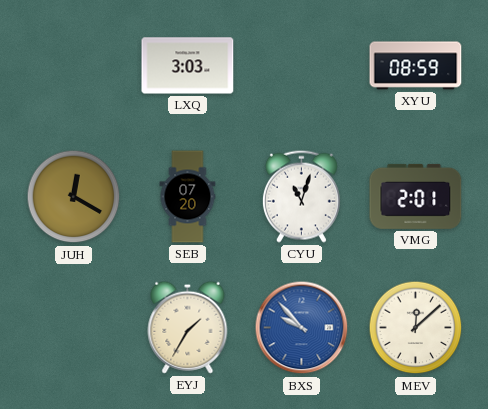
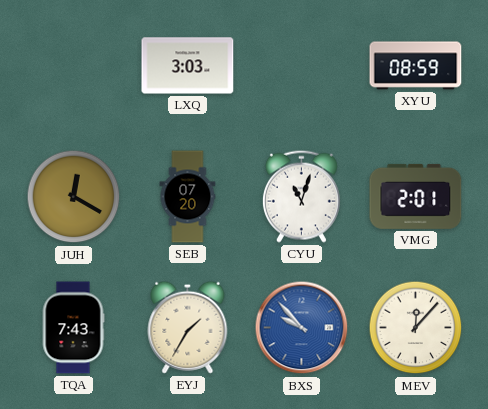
TQA: none -> 7:43
MEV: 12:08 -> 12:07
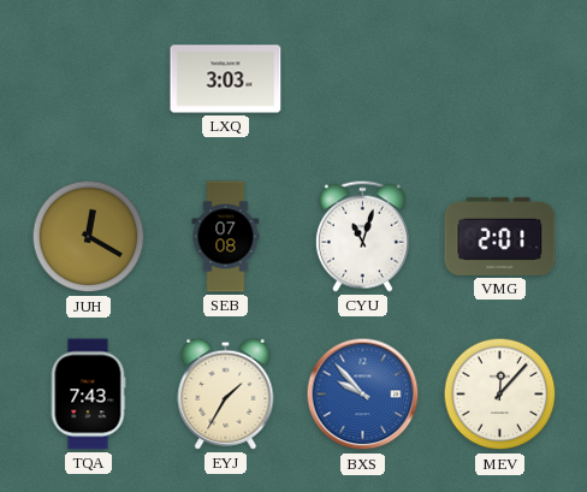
XYU: 08:59 -> none
SEB: 07:20 -> 07:08
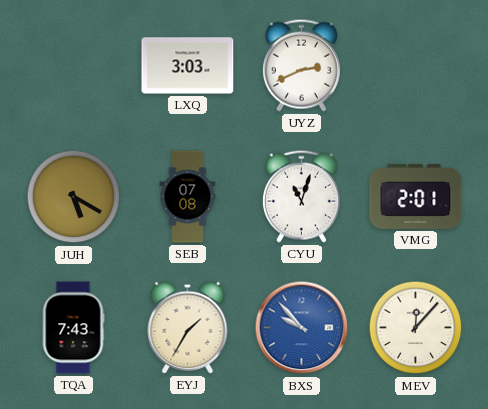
UYZ: none -> 2:41
JUH: 12:20 -> 5:20
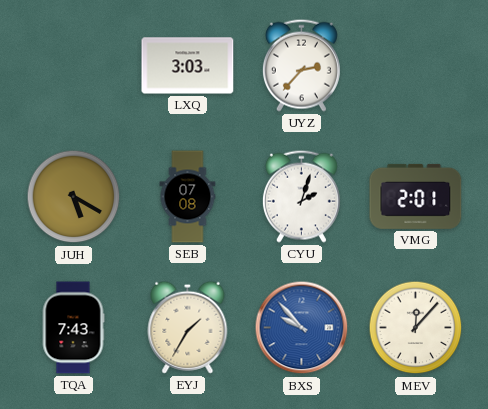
UYZ: 2:41 -> 2:37
CYU: 11:03 -> 2:03
